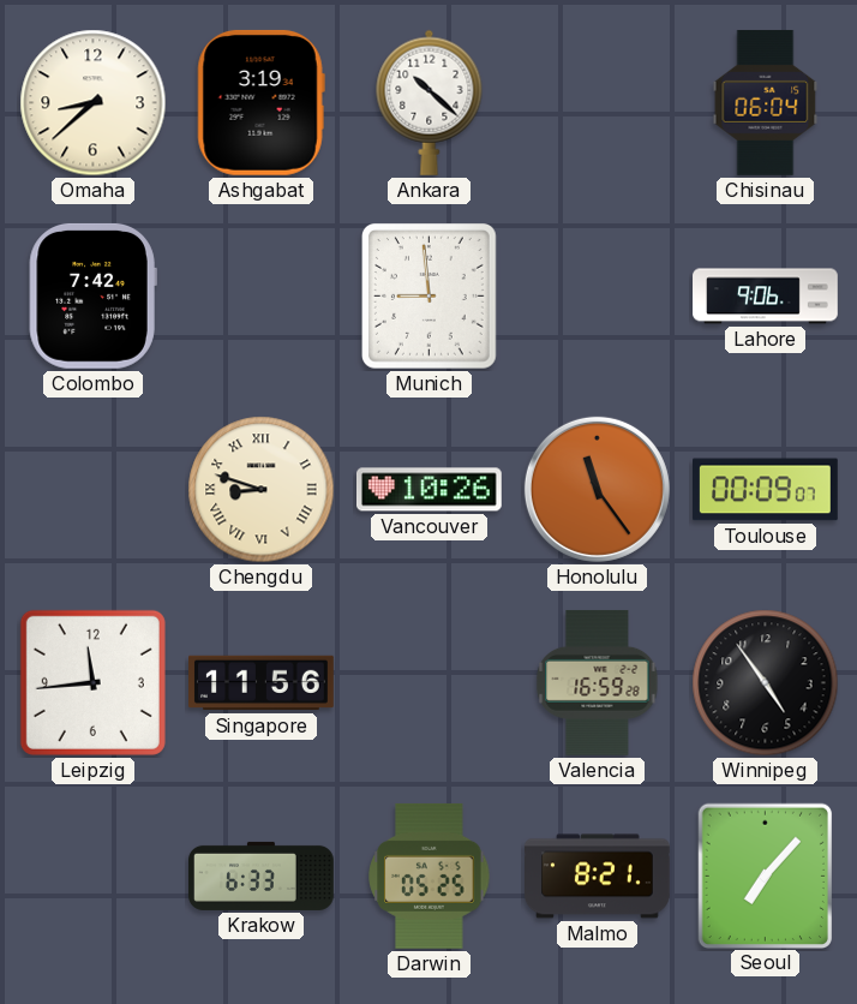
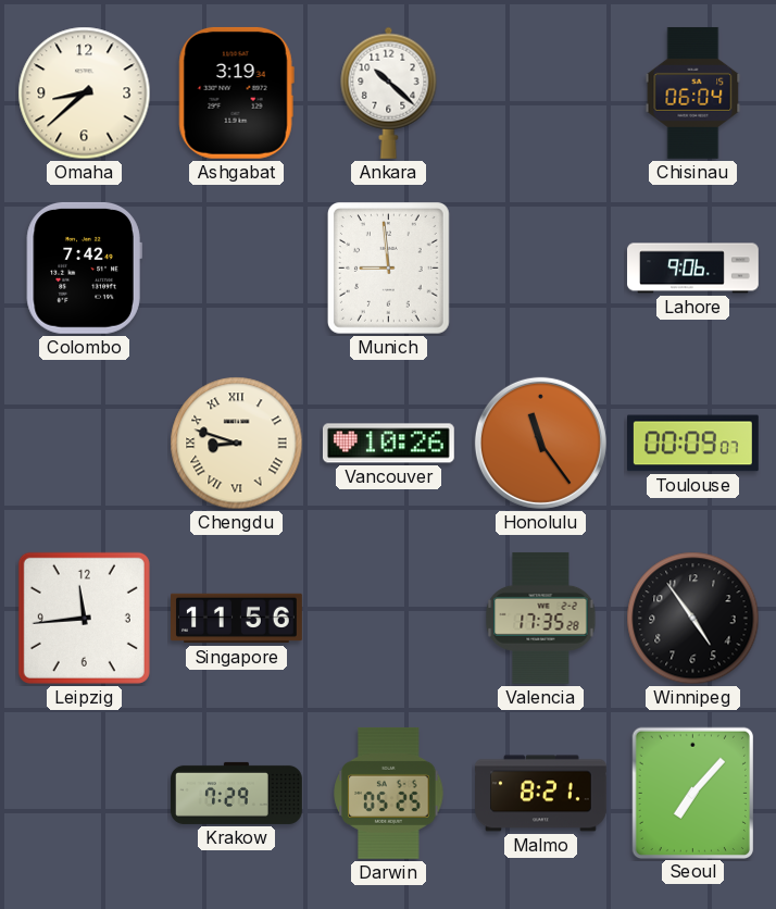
Valencia: 16:59 -> 17:35
Krakow: 6:33 -> 7:29
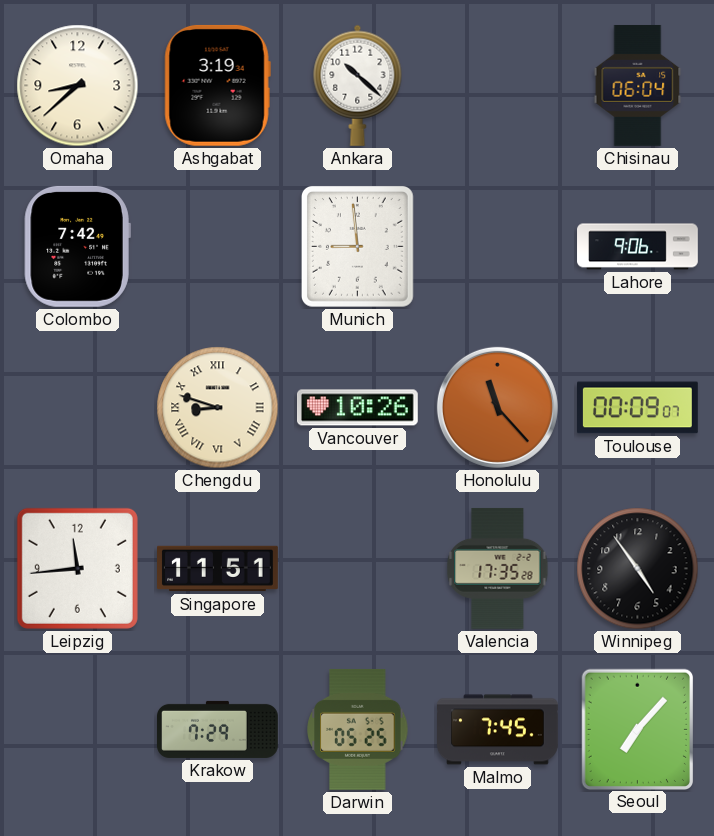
Honolulu: 11:24 -> 11:23
Singapore: 11:56 -> 11:51
Malmo: 8:21 -> 7:45
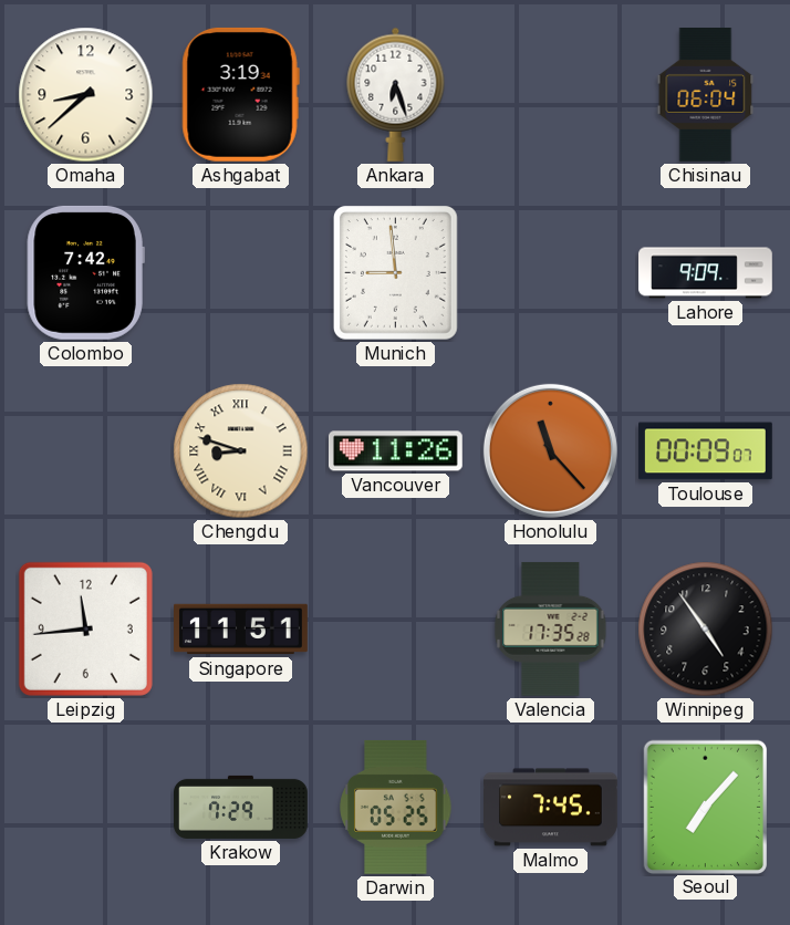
Ankara: 10:22 -> 6:27
Lahore: 9:06 -> 9:09
Vancouver: 10:26 -> 11:26
